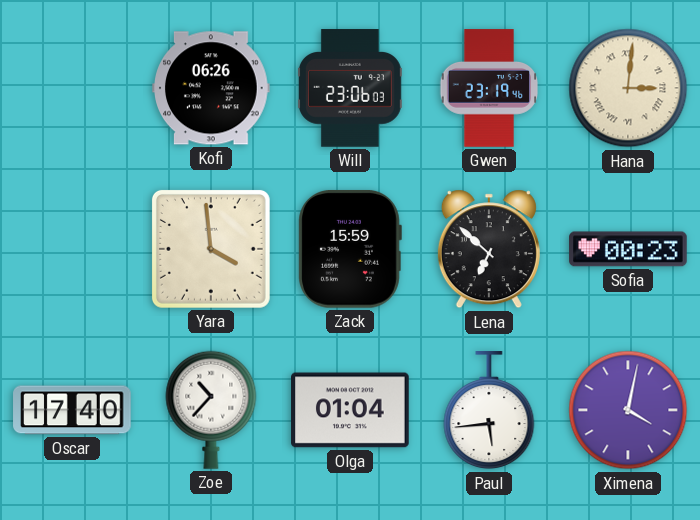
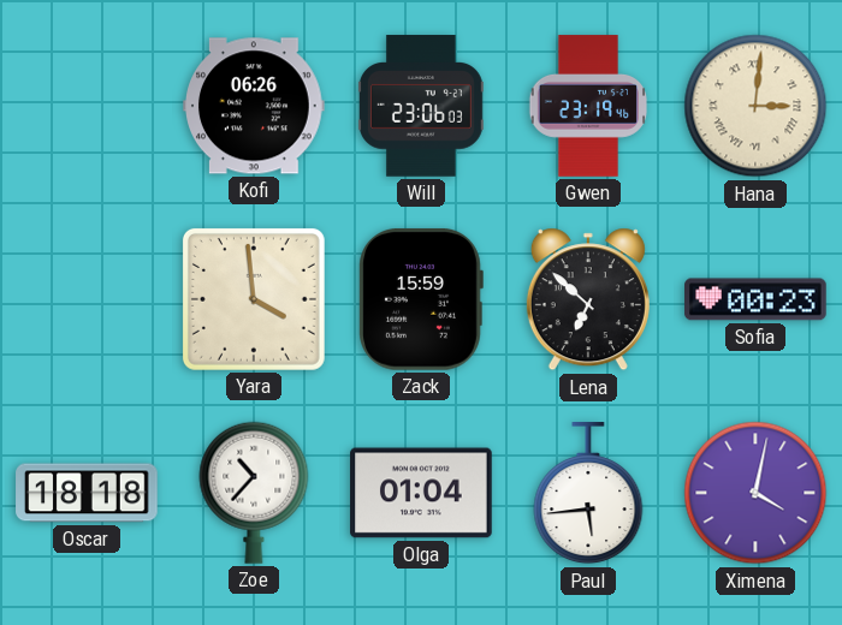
Oscar: 17:40 -> 18:18
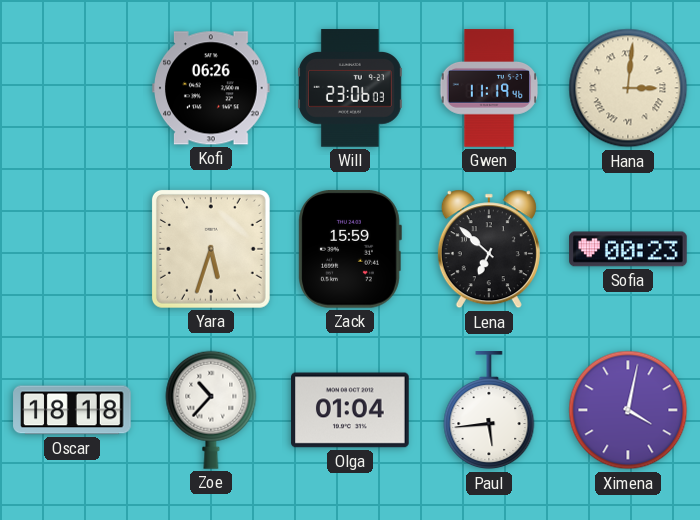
Gwen: 23:19 -> 11:19
Yara: 3:59 -> 5:33
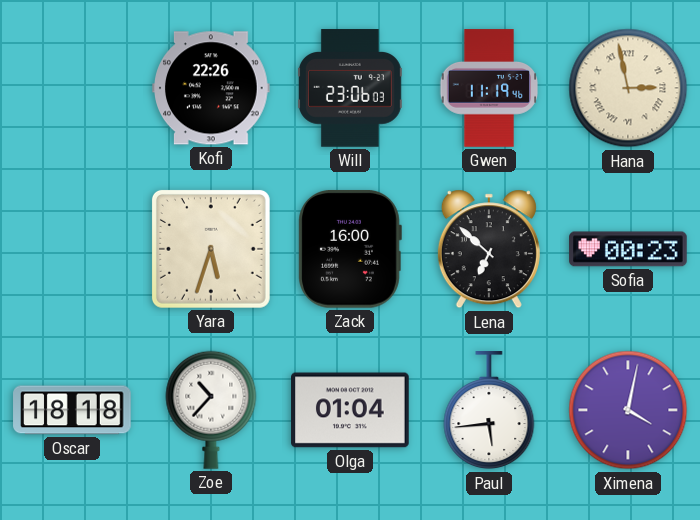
Kofi: 06:26 -> 22:26
Hana: 3:01 -> 2:58
Zack: 15:59 -> 16:00
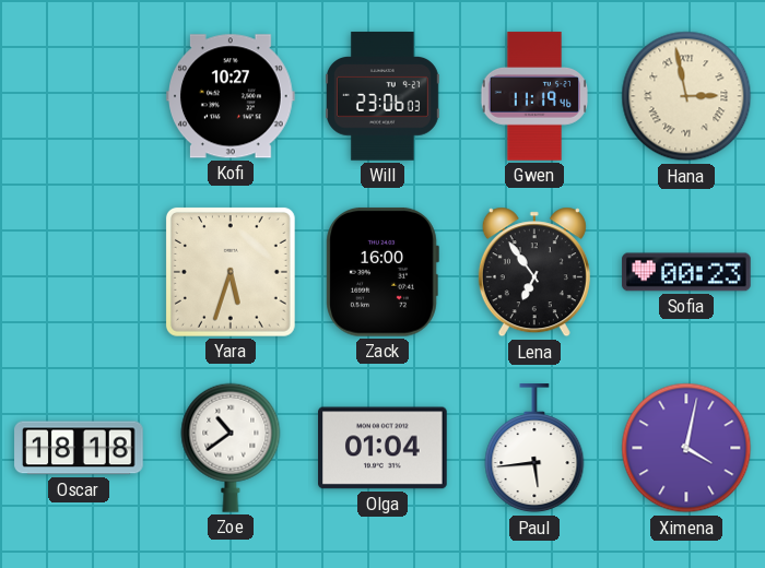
Kofi: 22:26 -> 10:27
Lena: 6:52 -> 6:54
Zoe: 10:37 -> 10:39
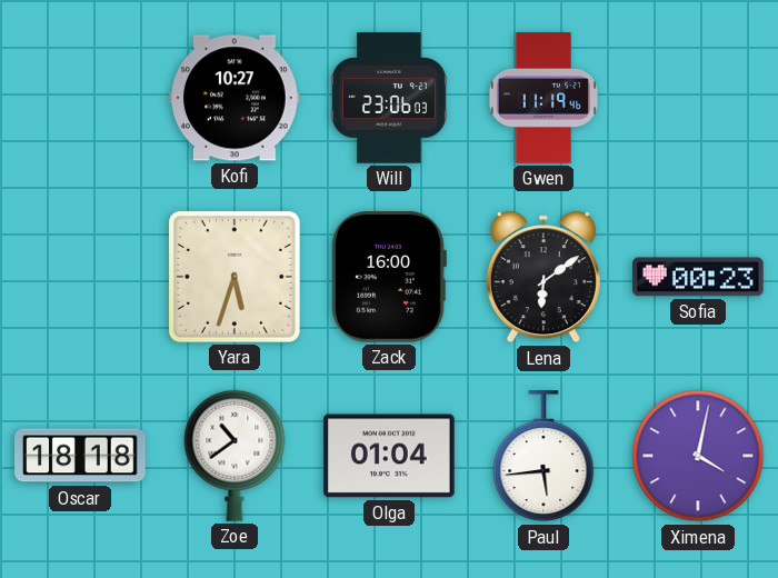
Hana: 2:58 -> none
Lena: 6:54 -> 6:09
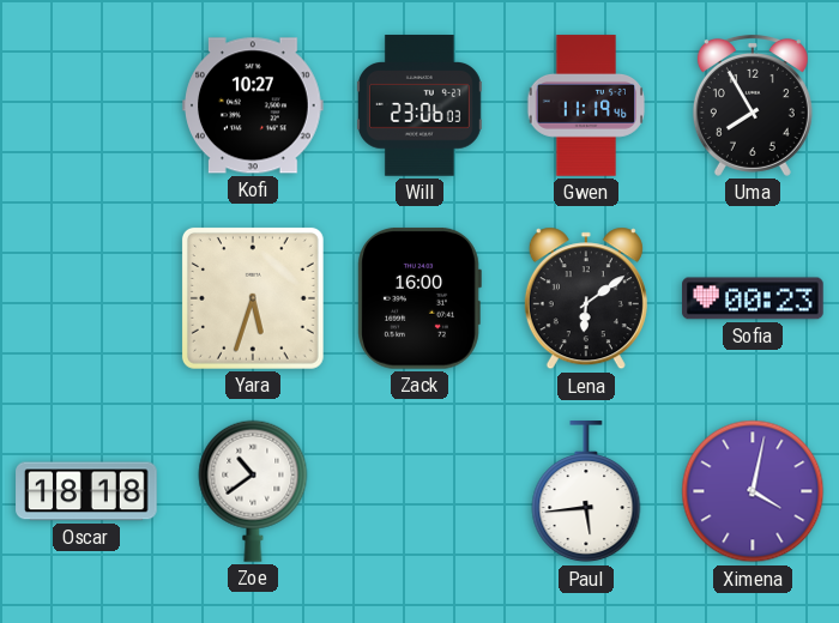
Uma: none -> 7:55
Olga: 01:04 -> none
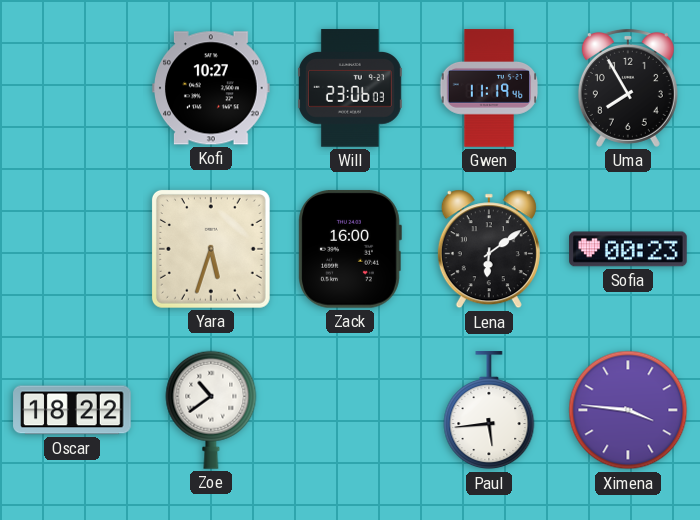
Oscar: 18:18 -> 18:22
Ximena: 4:02 -> 3:46
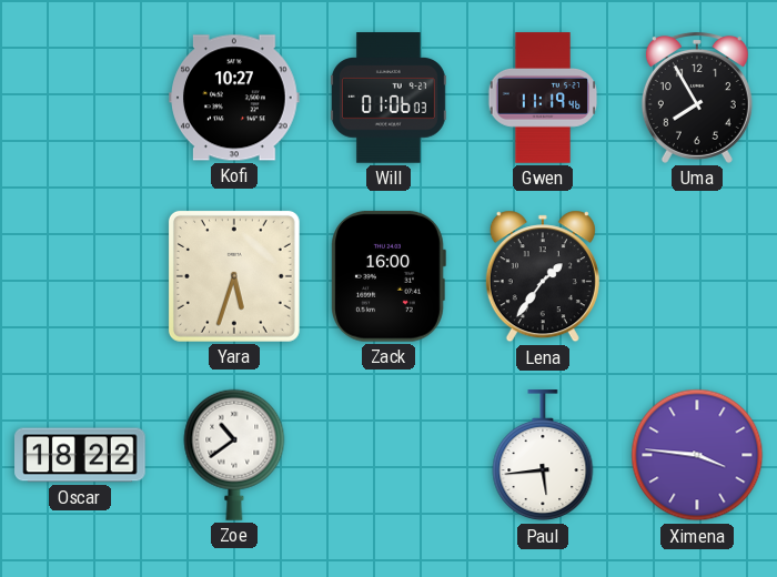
Will: 23:06 -> 01:06
Lena: 6:09 -> 1:36
Sofia: 00:23 -> none
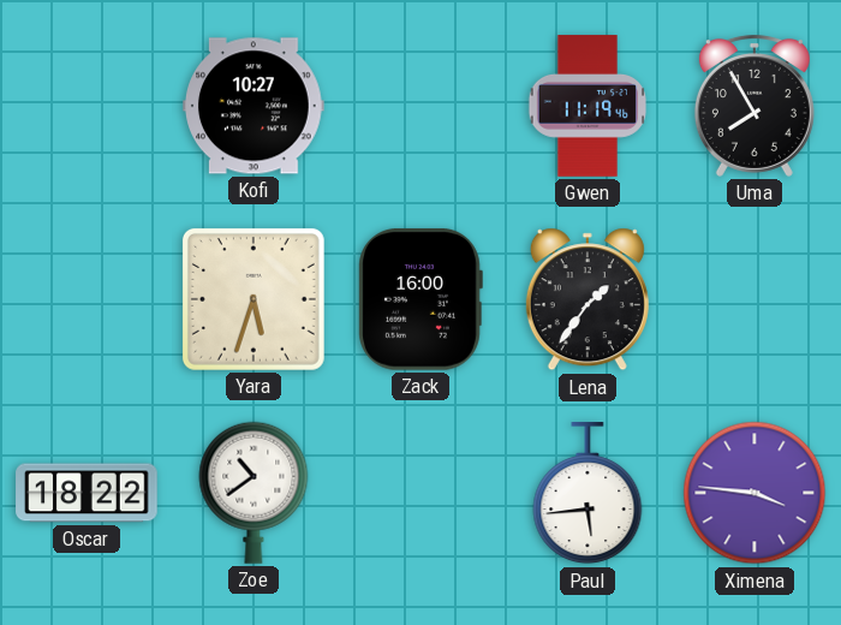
Will: 01:06 -> none
